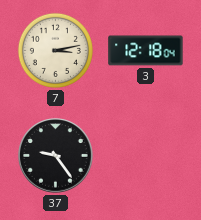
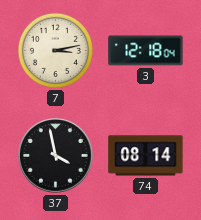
37: 9:24 -> 3:58
74: none -> 08:14
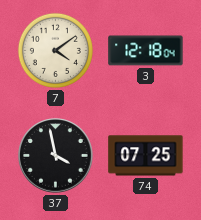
7: 3:13 -> 4:09
74: 08:14 -> 07:25
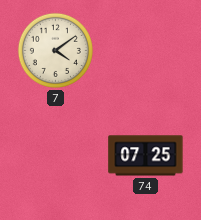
3: 12:18 -> none
37: 3:58 -> none
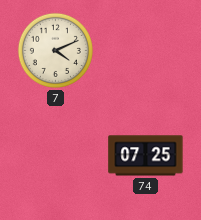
7: 4:09 -> 4:11
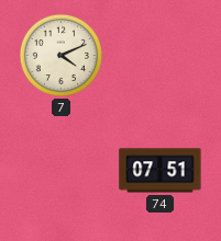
74: 07:25 -> 07:51
